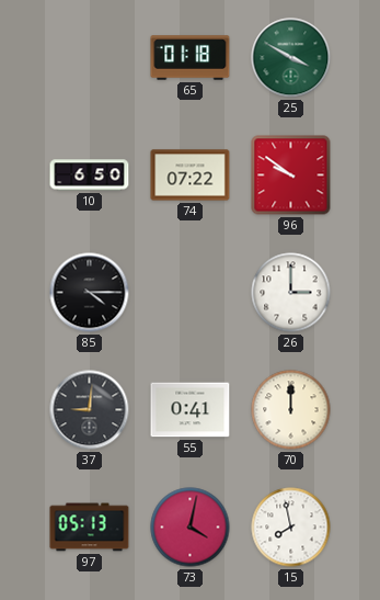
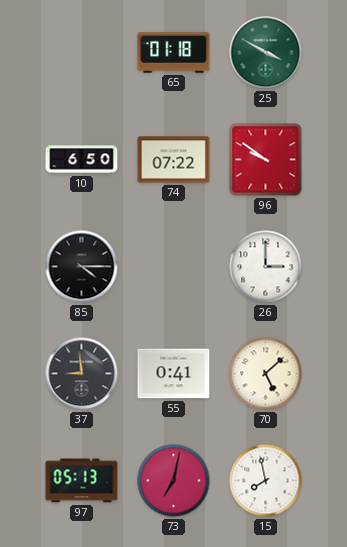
37: 9:01 -> 8:59
70: 12:00 -> 5:08
73: 4:02 -> 7:02
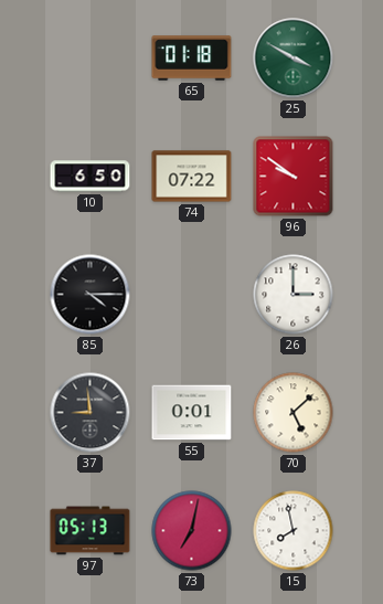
55: 0:41 -> 0:01
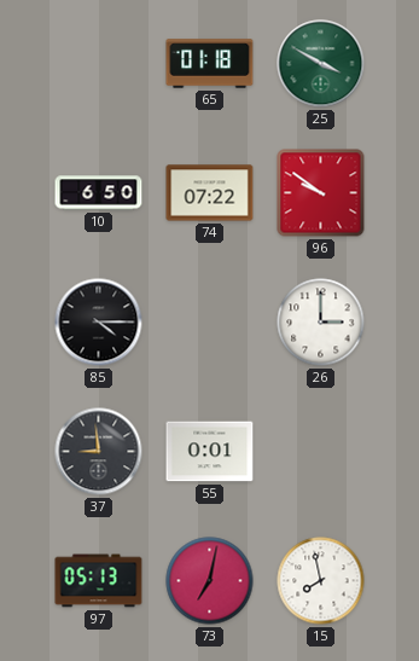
70: 5:08 -> none
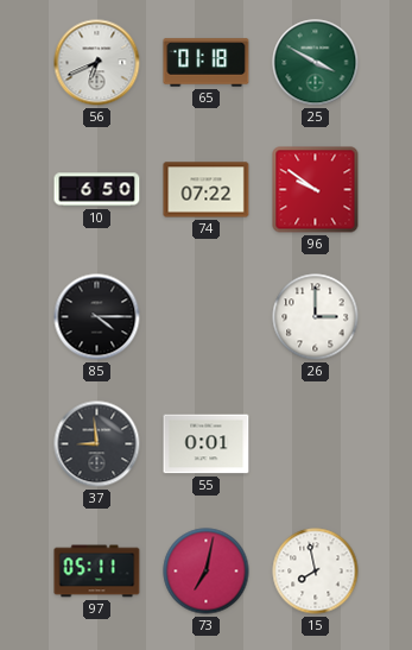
56: none -> 6:41
97: 05:13 -> 05:11
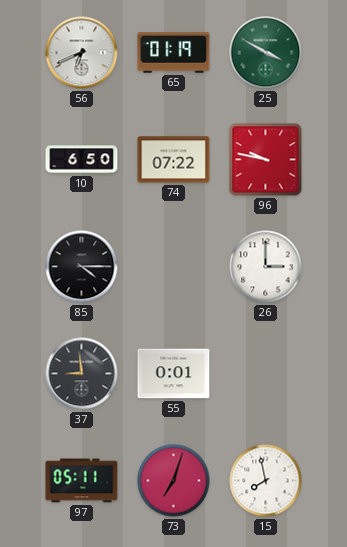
65: 01:18 -> 01:19
96: 9:51 -> 9:47
73: 7:02 -> 7:03
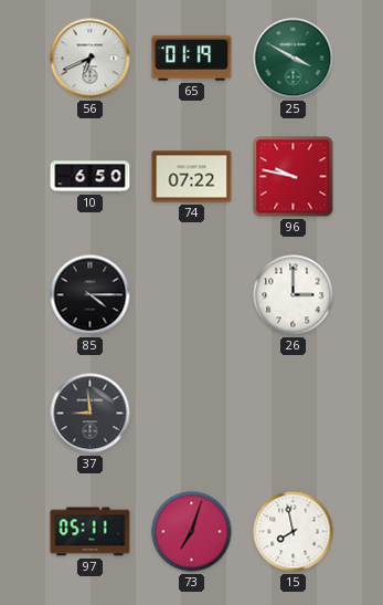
55: 0:01 -> none
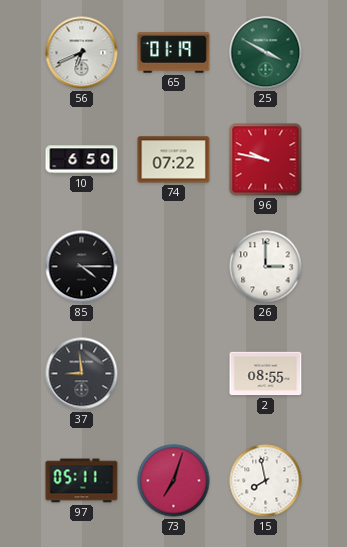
2: none -> 08:55
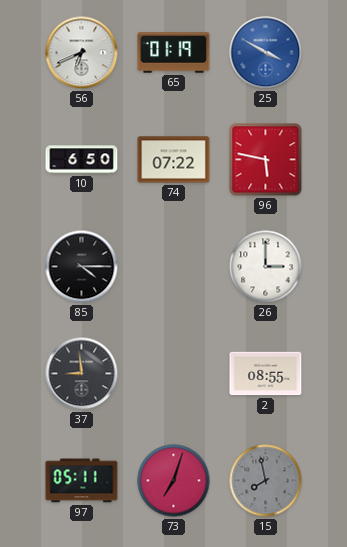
25 dial: green -> blue
96: 9:47 -> 5:47
15 dial: white -> grey
